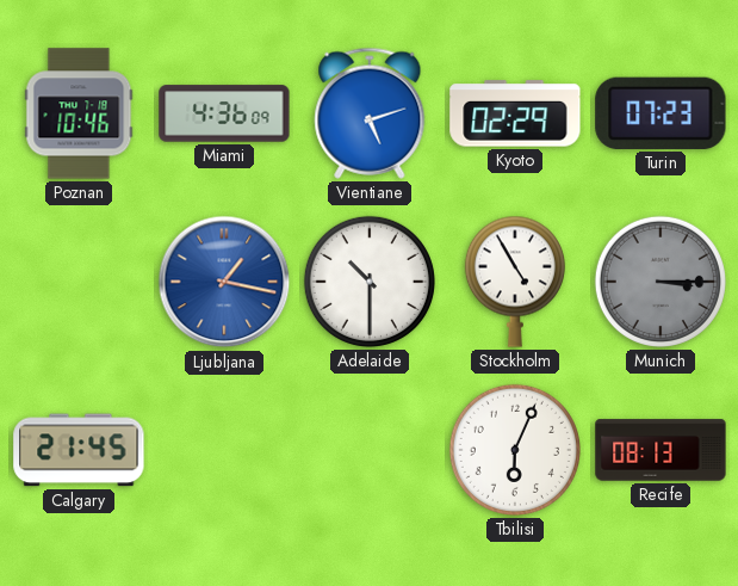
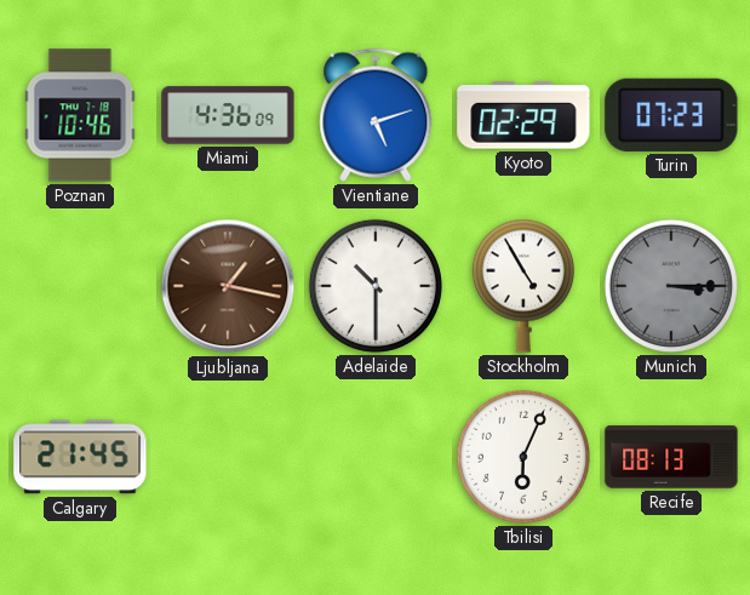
Ljubljana dial: blue -> brown
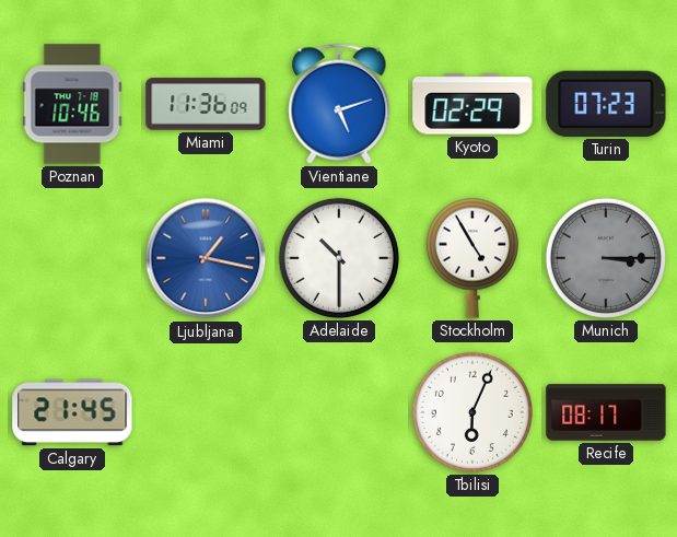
Miami: 4:36 -> 11:36
Ljubljana dial: brown -> blue
Recife: 08:13 -> 08:17
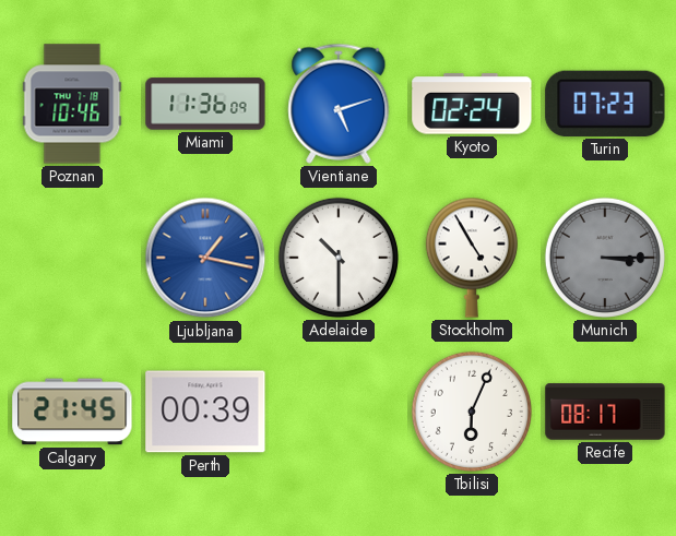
Kyoto: 02:29 -> 02:24
Perth: none -> 00:39
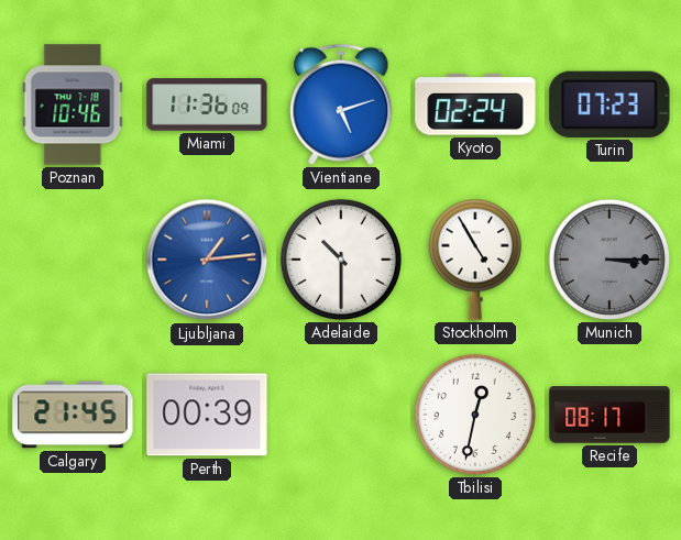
Ljubljana: 1:17 -> 1:14
Tbilisi: 6:04 -> 12:32
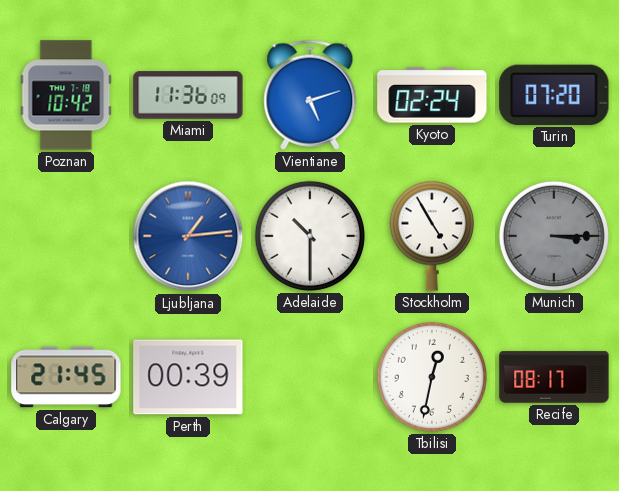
Poznan: 10:46 -> 10:42
Turin: 07:23 -> 07:20
